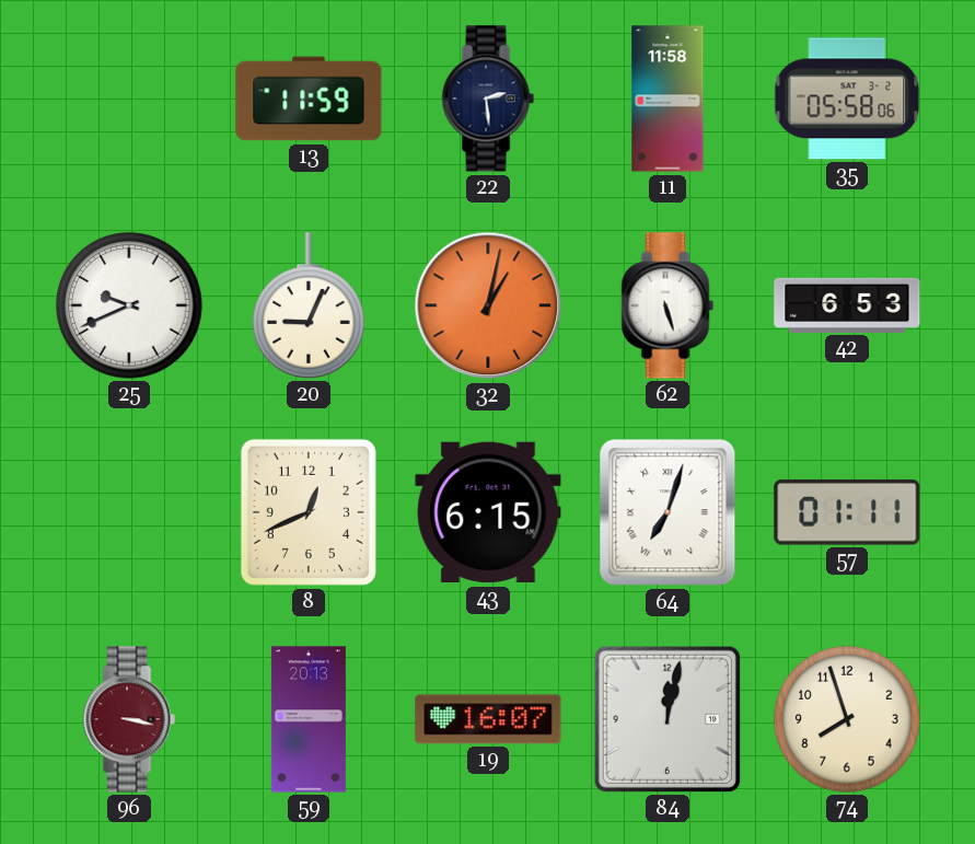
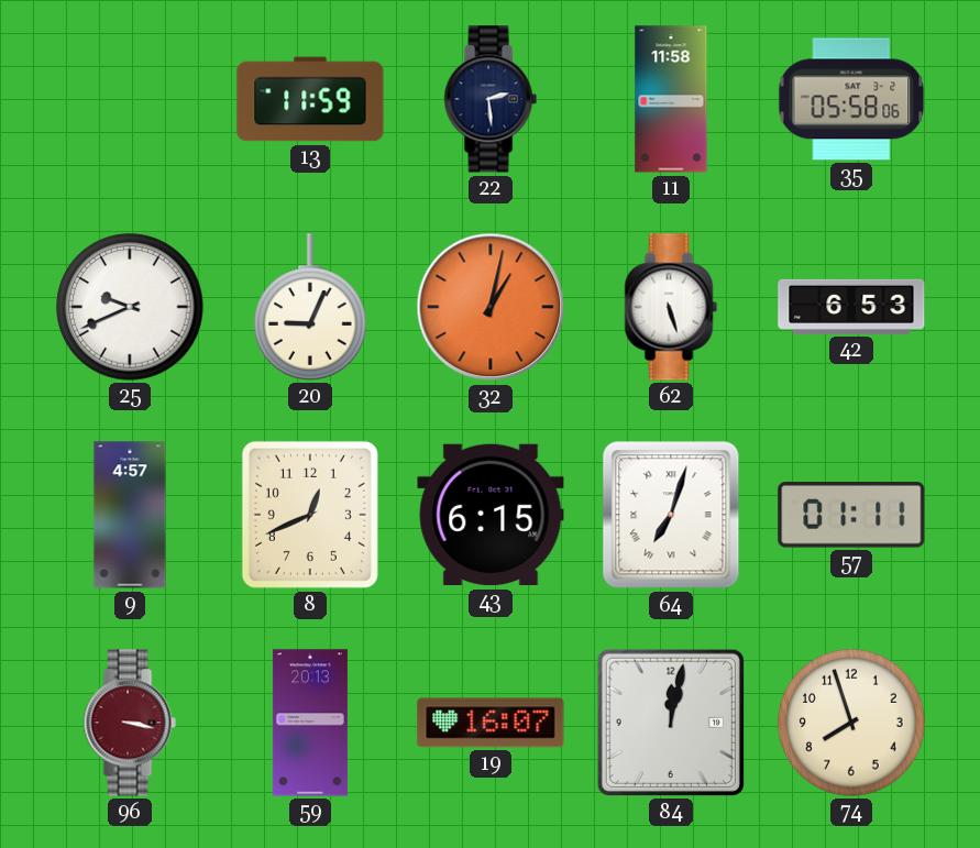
9: none -> 4:57
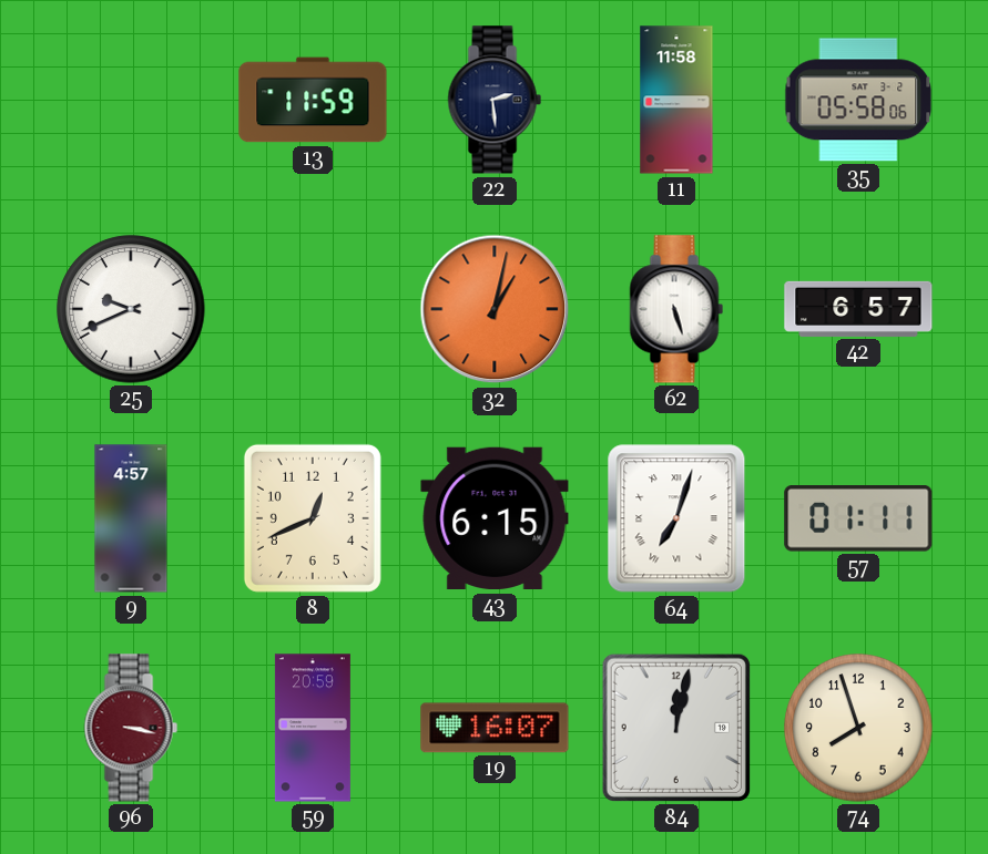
20: 9:04 -> none
42: 6:53 -> 6:57
59: 20:13 -> 20:59
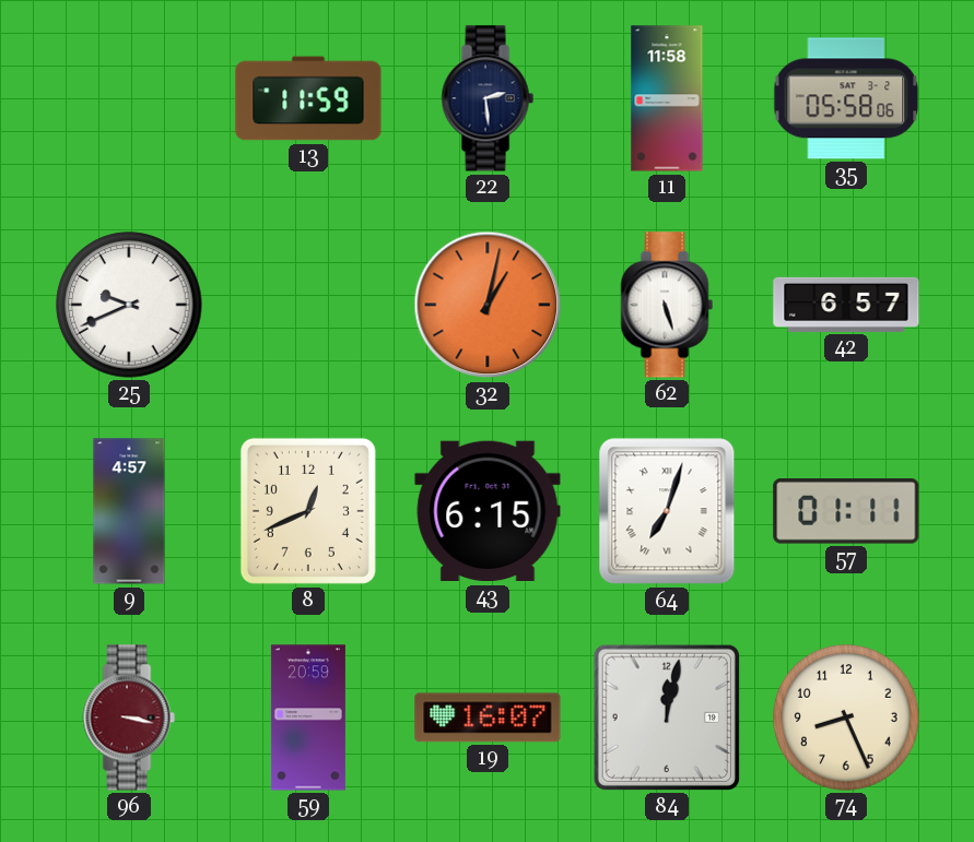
74: 7:57 -> 8:26
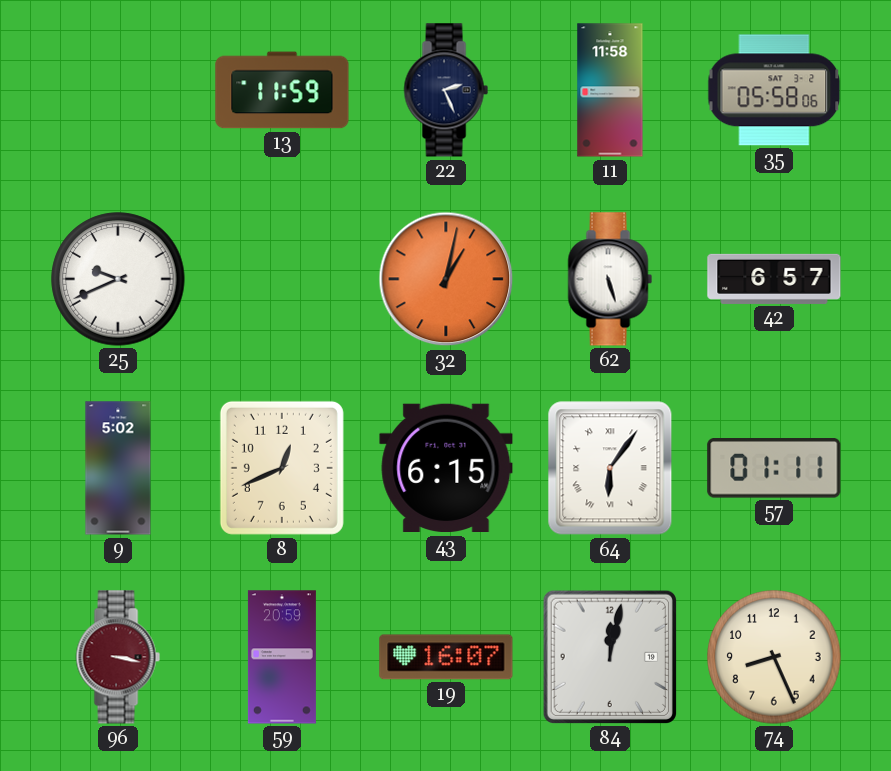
22: 2:29 -> 2:26
9: 4:57 -> 5:02
64: 7:03 -> 6:06
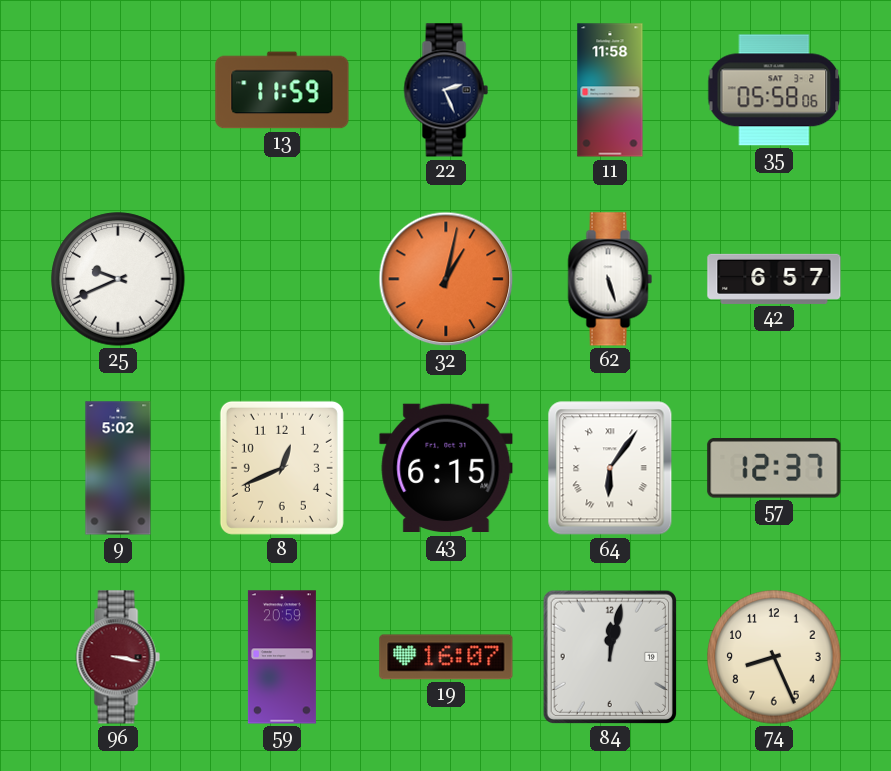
57: 01:11 -> 12:37
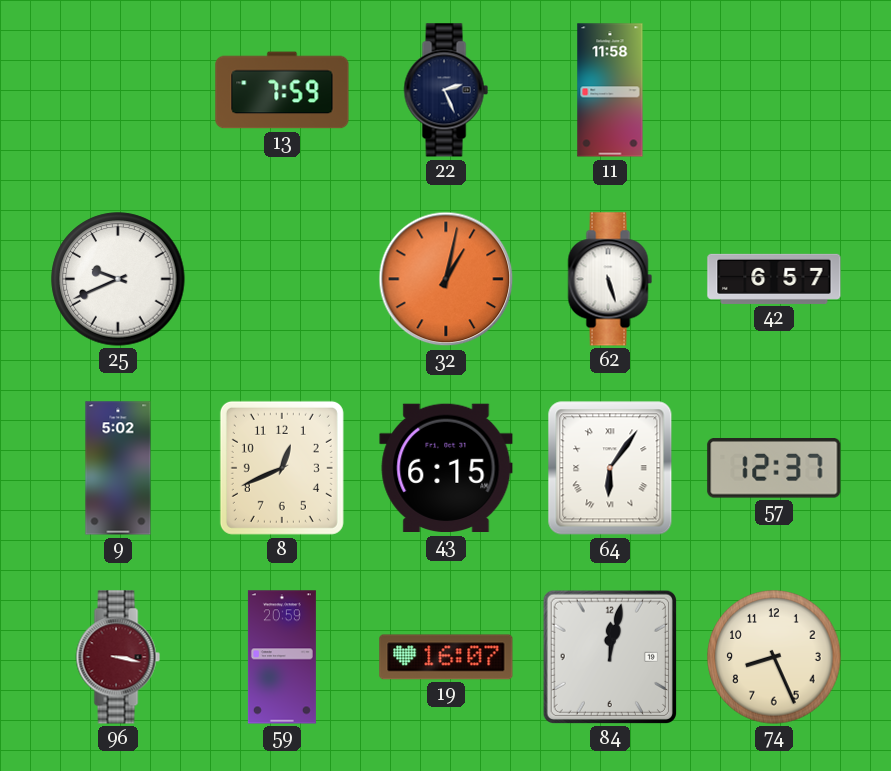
13: 11:59 -> 7:59
35: 05:58 -> none
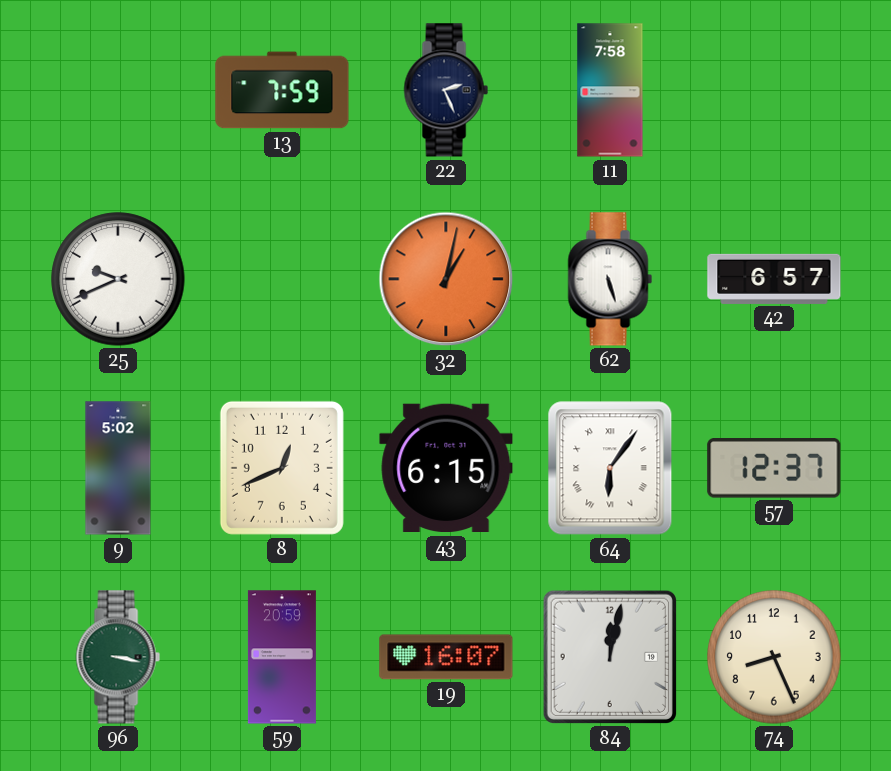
11: 11:58 -> 7:58
96 dial: burgundy -> green
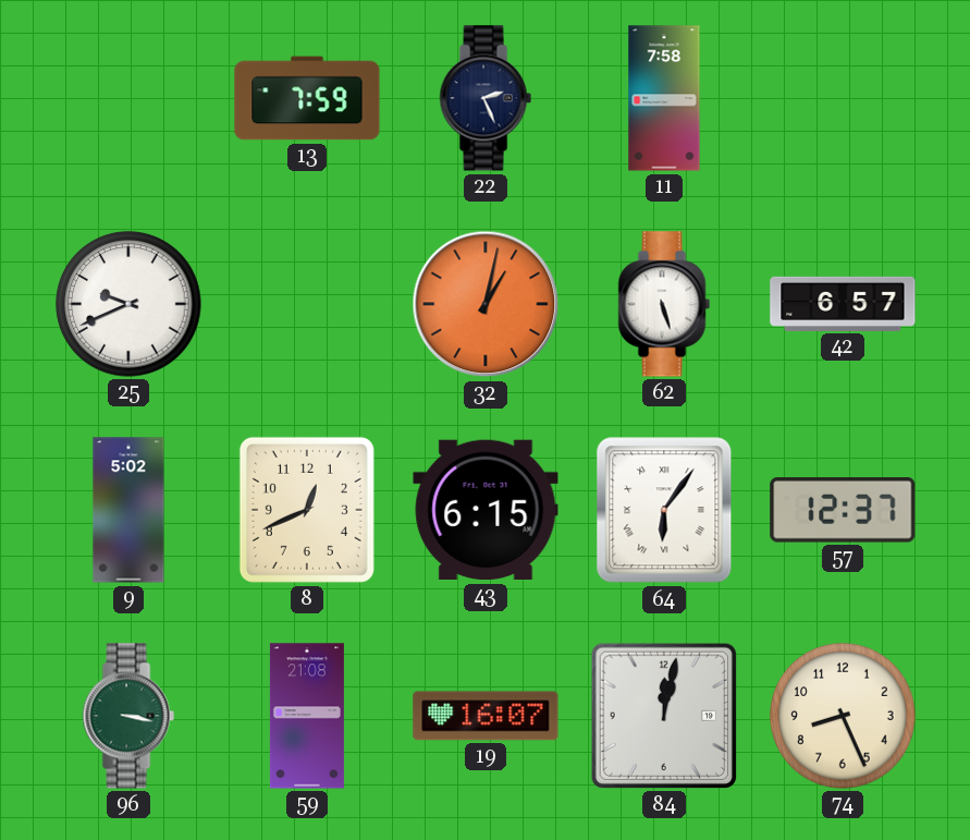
59: 20:59 -> 21:08
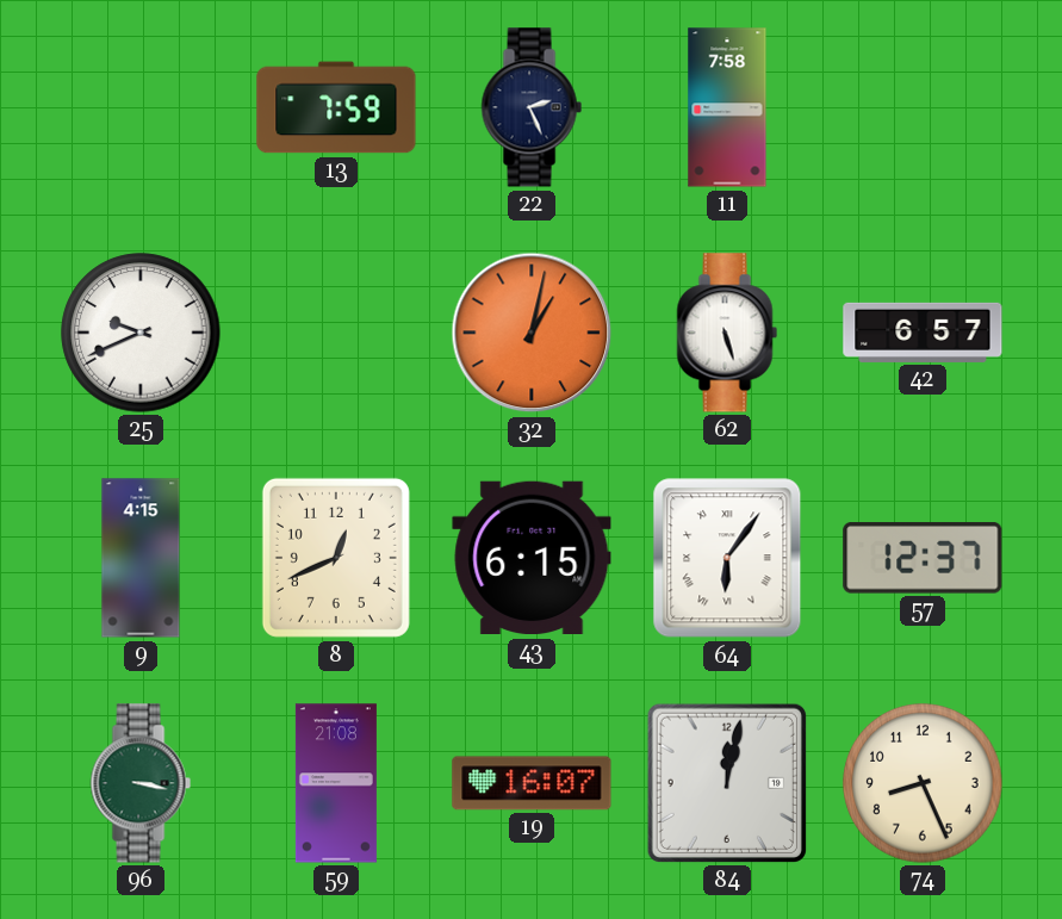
9: 5:02 -> 4:15
